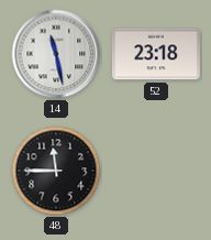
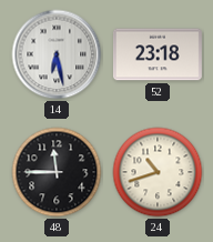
14: 11:28 -> 6:28
24: none -> 10:42
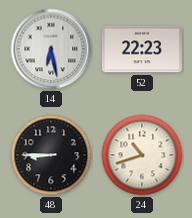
52: 23:18 -> 22:23
48: 11:45 -> 8:45
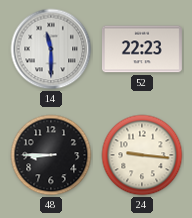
14: 6:28 -> 11:30
24: 10:42 -> 9:16
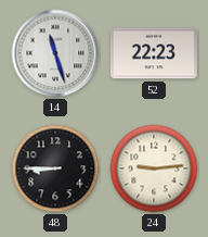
14: 11:30 -> 11:27
24: 9:16 -> 9:14
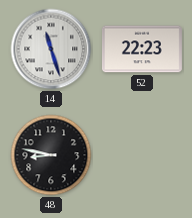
48: 8:45 -> 8:47
24: 9:14 -> none
